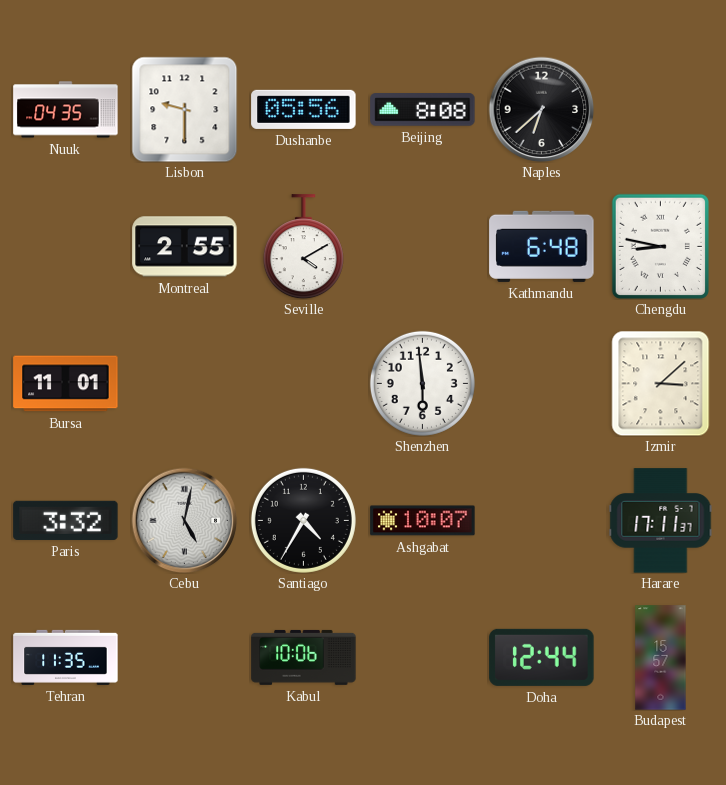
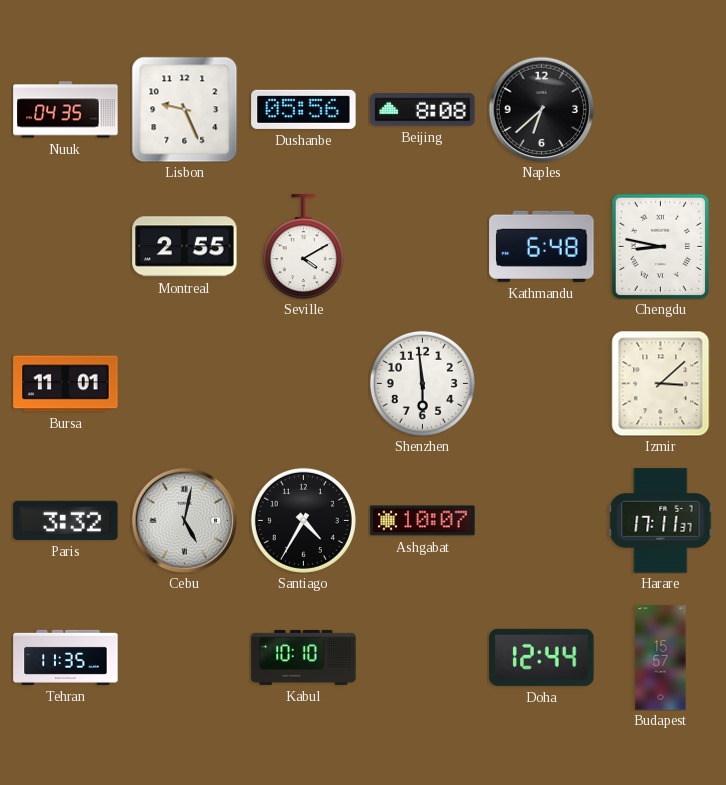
Lisbon: 9:30 -> 9:26
Kabul: 10:06 -> 10:10
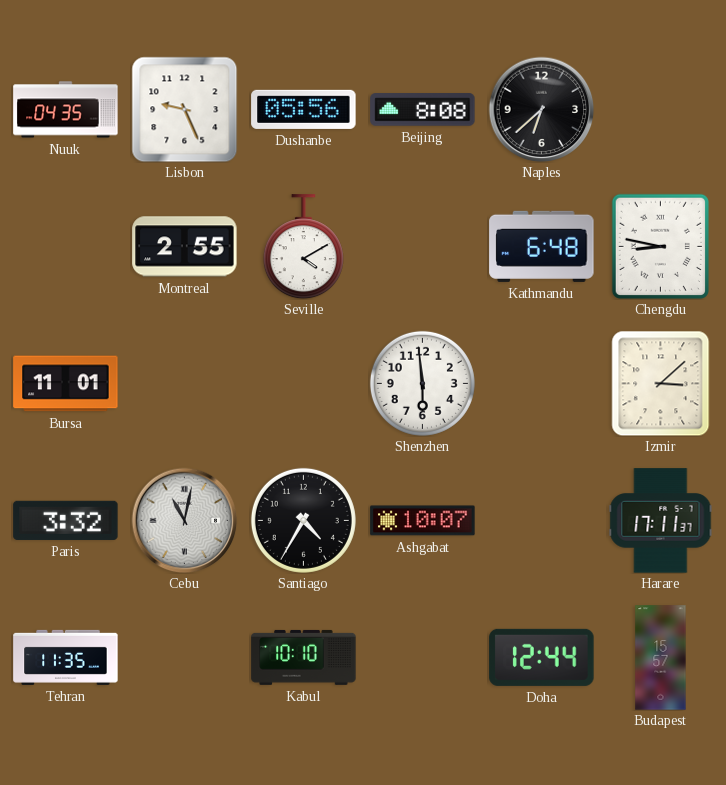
Cebu: 5:02 -> 11:02
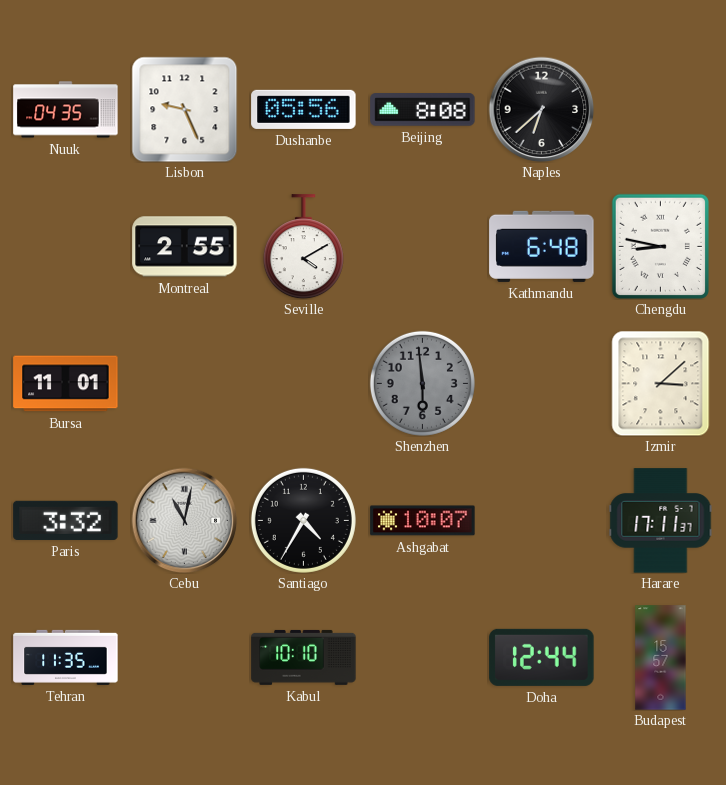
Shenzhen dial: white -> grey
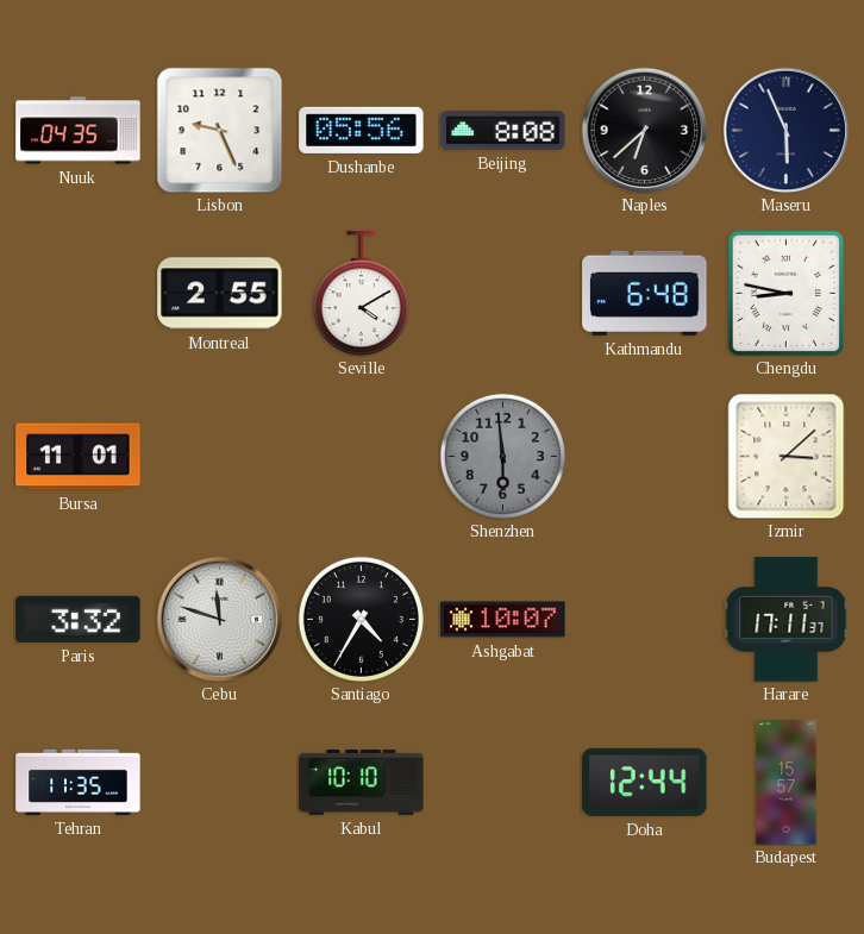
Maseru: none -> 5:56
Cebu: 11:02 -> 11:48
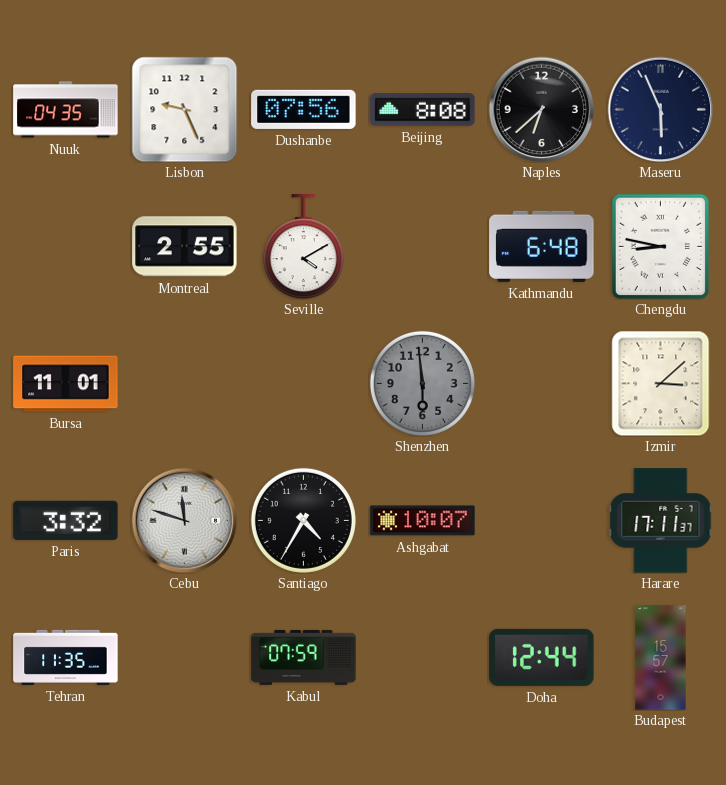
Dushanbe: 05:56 -> 07:56
Kabul: 10:10 -> 07:59
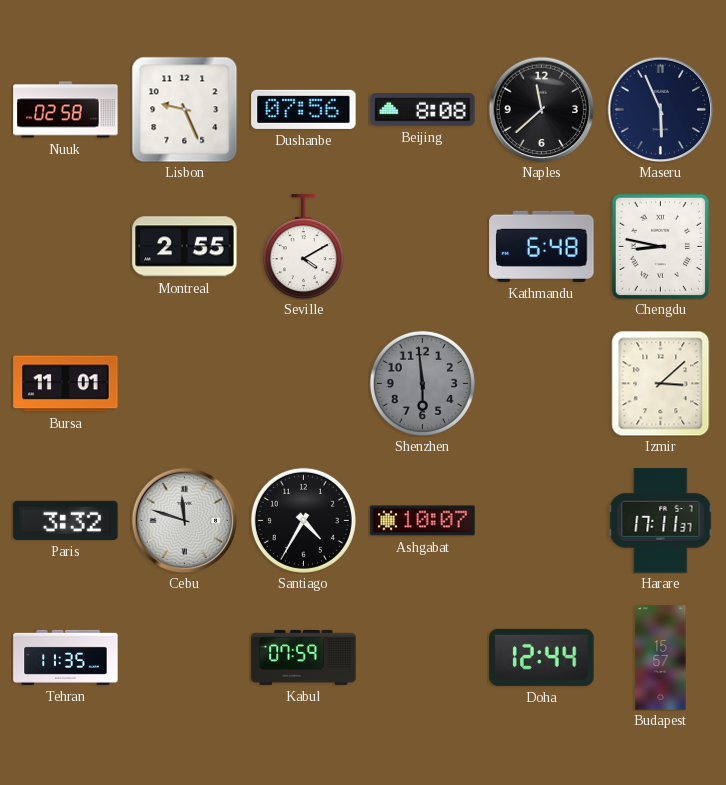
Nuuk: 04:35 -> 02:58
Naples: 6:38 -> 11:38
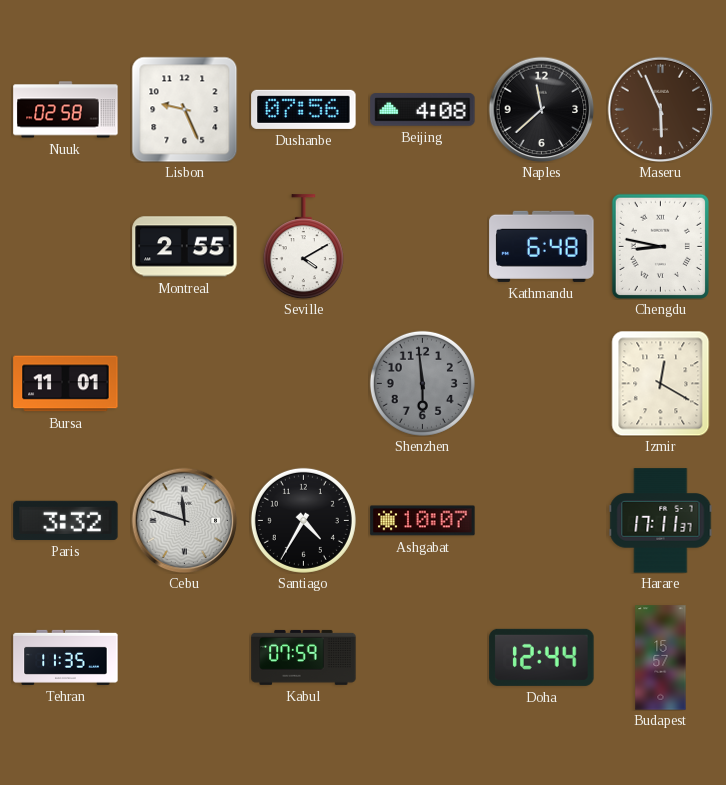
Beijing: 8:08 -> 4:08
Maseru dial: navy -> brown
Izmir: 3:08 -> 12:20
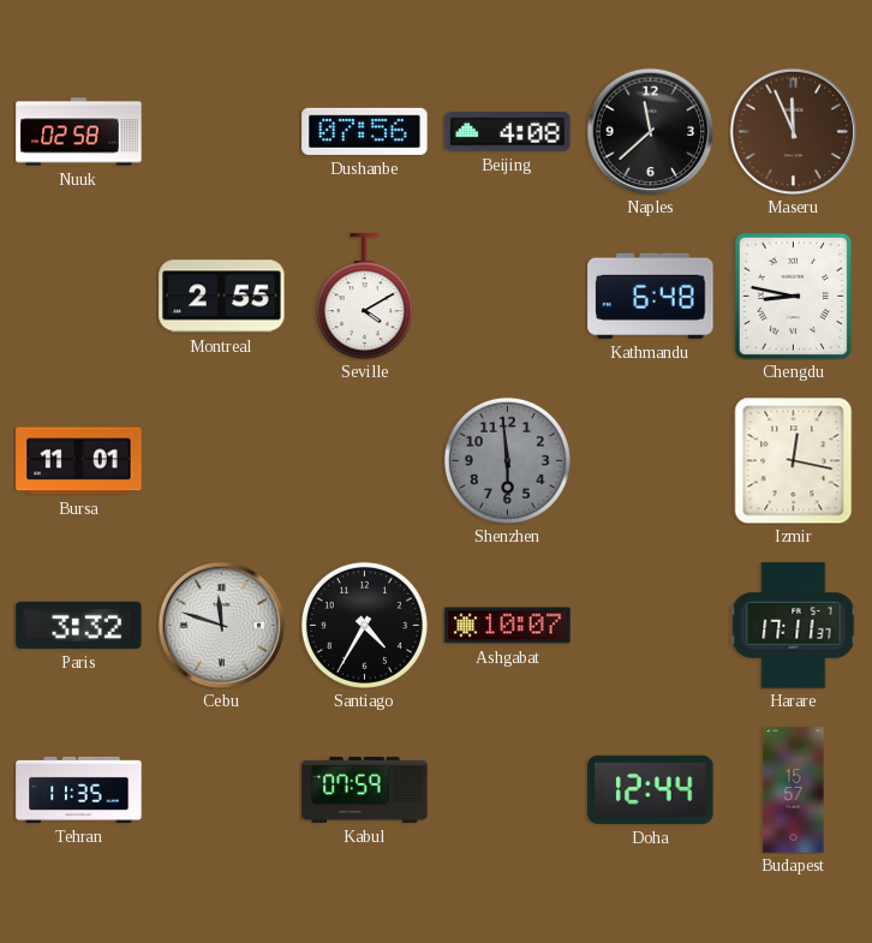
Lisbon: 9:26 -> none
Maseru: 5:56 -> 11:56
Izmir: 12:20 -> 12:17
